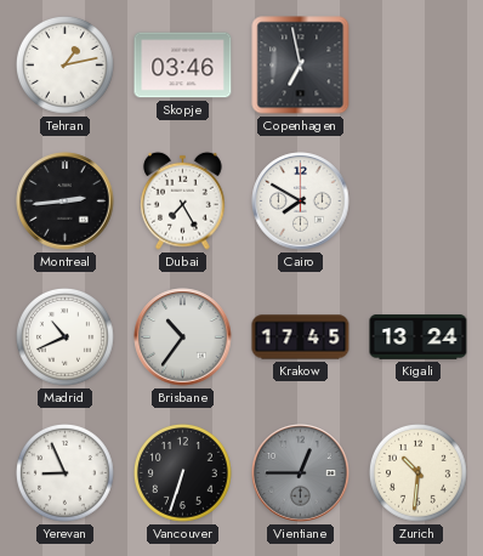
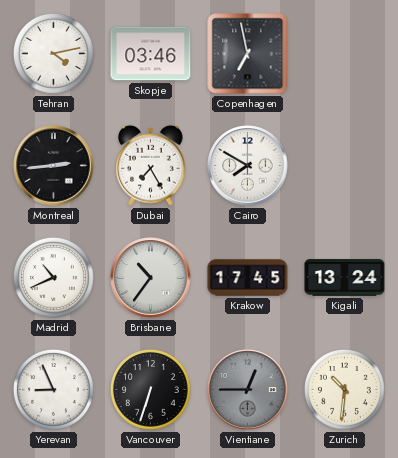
Tehran: 1:13 -> 4:13
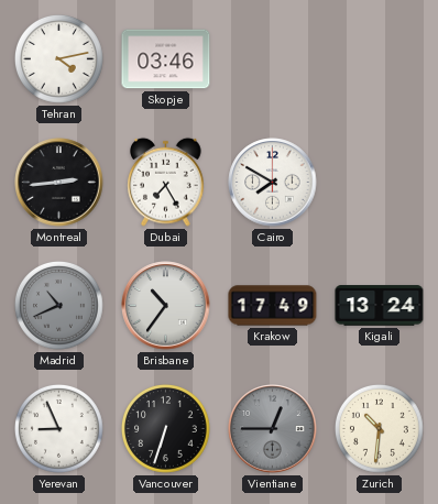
Copenhagen: 6:58 -> none
Madrid dial: white -> grey
Krakow: 17:45 -> 17:49
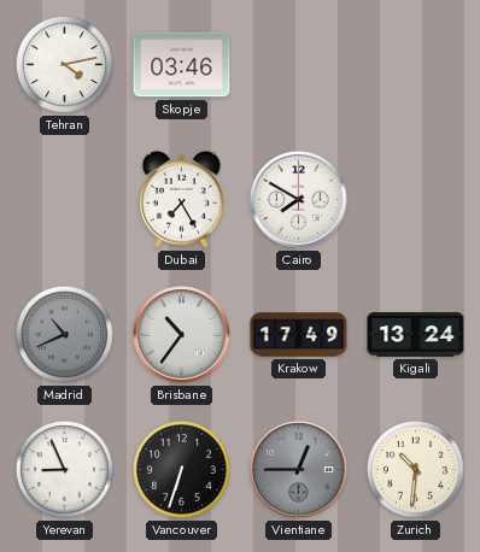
Montreal: 2:44 -> none
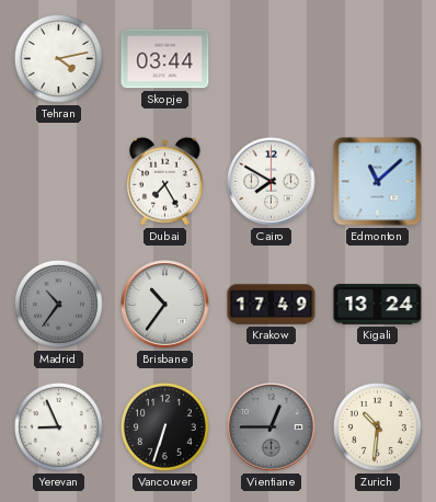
Skopje: 03:46 -> 03:44
Edmonton: none -> 11:08
Madrid: 10:41 -> 10:36
